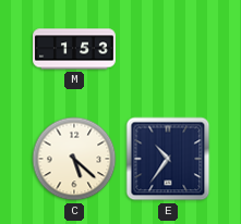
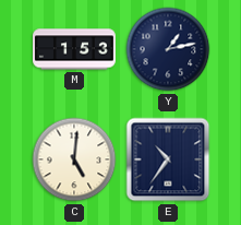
Y: none -> 1:13
C: 5:22 -> 5:01
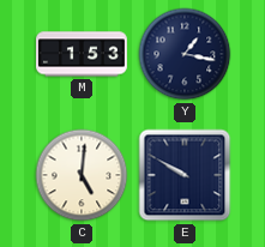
Y: 1:13 -> 1:17
E: 10:36 -> 9:50
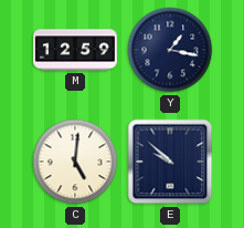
M: 1:53 -> 12:59
E: 9:50 -> 9:52
